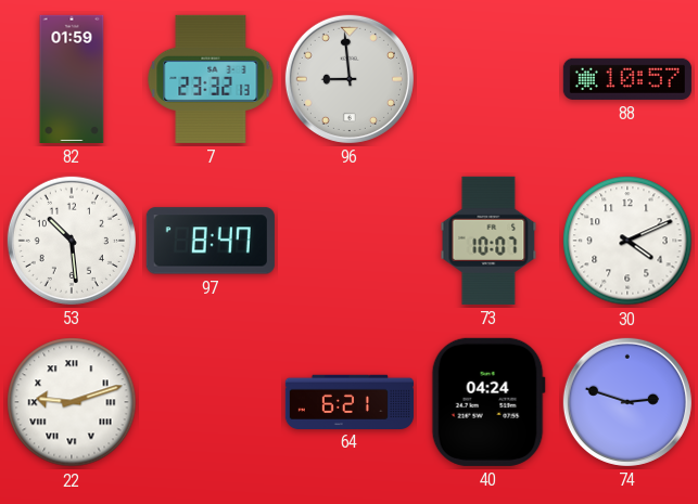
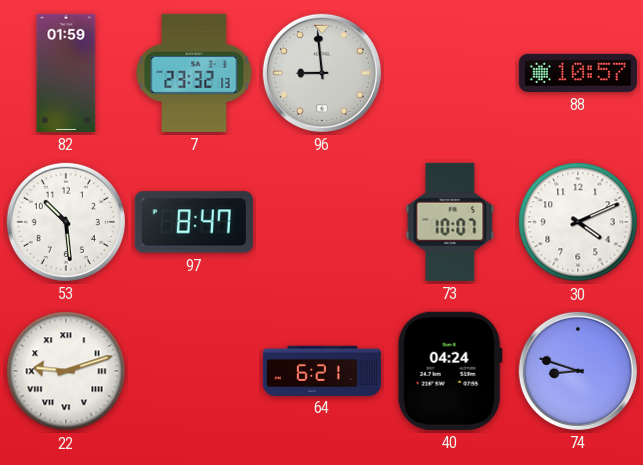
74: 2:48 -> 8:48
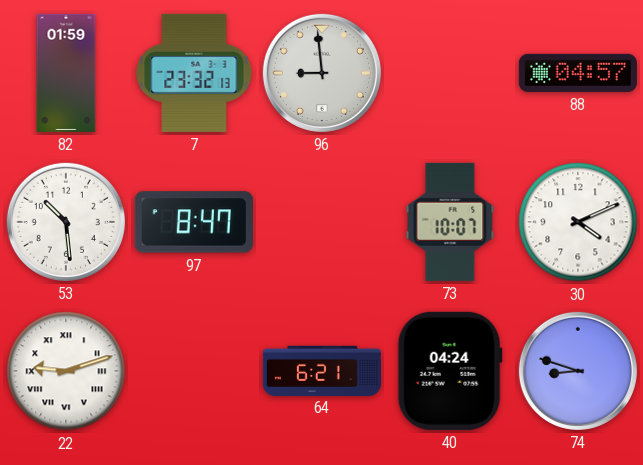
88: 10:57 -> 04:57
